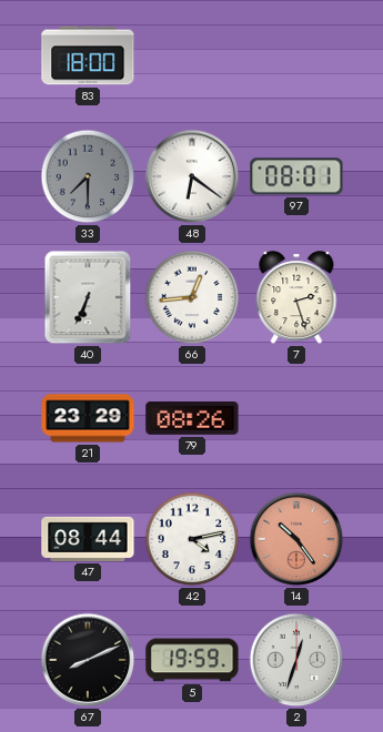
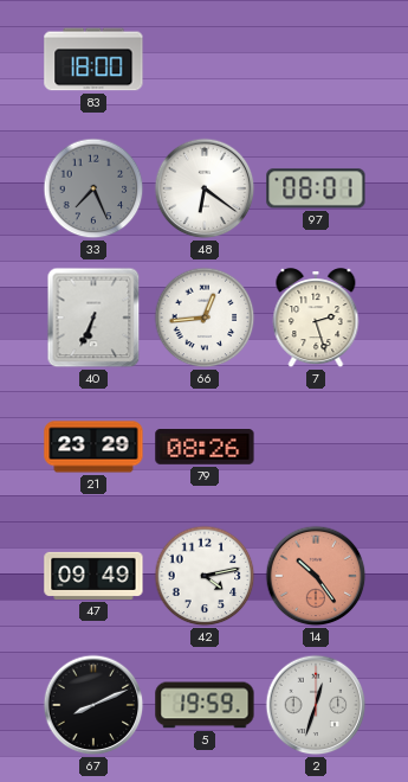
33: 7:30 -> 7:26
47: 08:44 -> 09:49
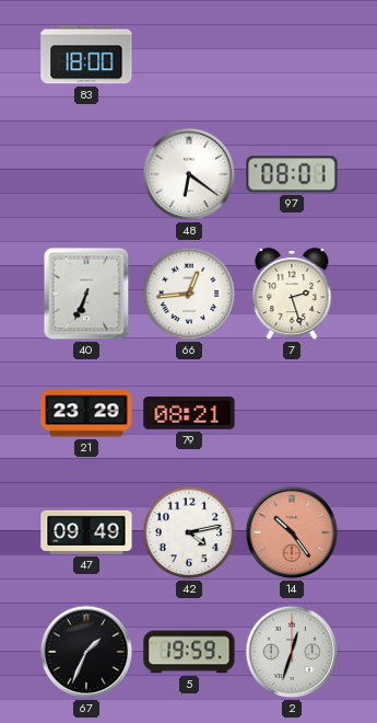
33: 7:26 -> none
79: 08:26 -> 08:21
67: 8:11 -> 1:34
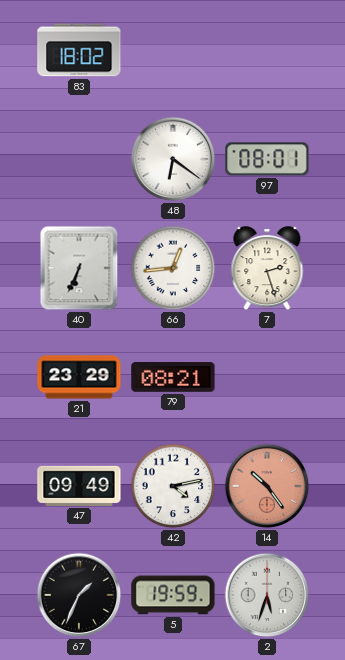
83: 18:00 -> 18:02
2: 12:33 -> 5:33
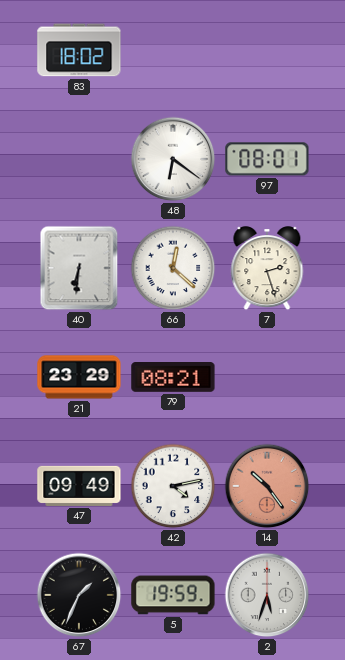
40: 6:34 -> 6:31
66: 12:44 -> 12:22
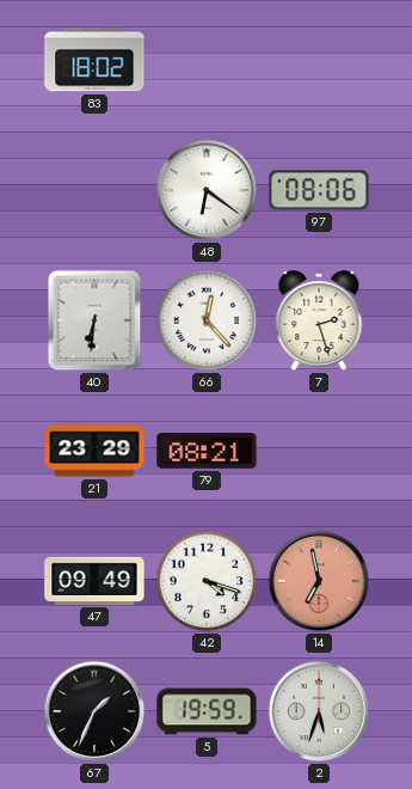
97: 08:01 -> 08:06
66: 12:22 -> 12:23
42: 4:13 -> 4:18
14: 10:24 -> 6:58
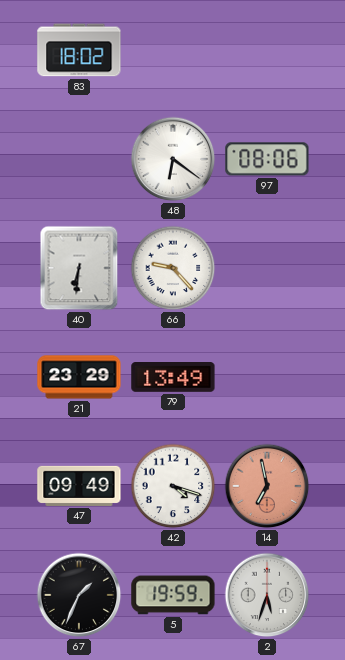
66: 12:23 -> 9:23
7: 2:27 -> none
79: 08:21 -> 13:49
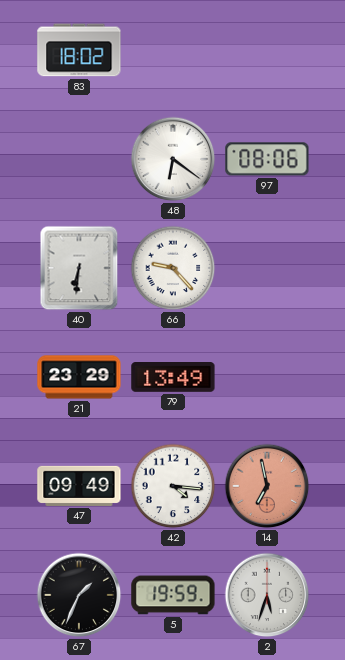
42: 4:18 -> 4:16
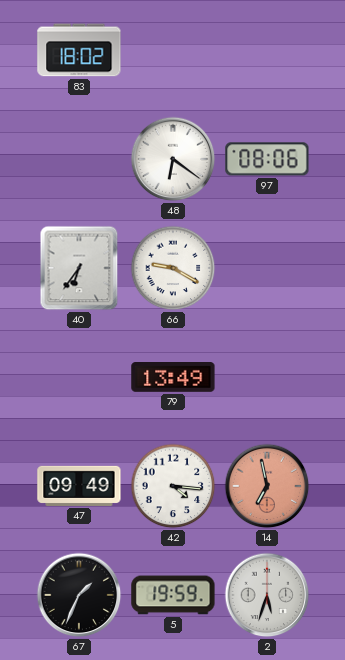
40: 6:31 -> 6:36
66: 9:23 -> 9:20
21: 23:29 -> none
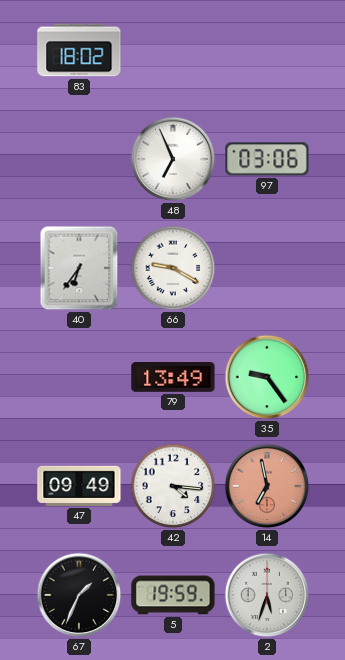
48: 6:21 -> 6:56
97: 08:06 -> 03:06
35: none -> 9:24
